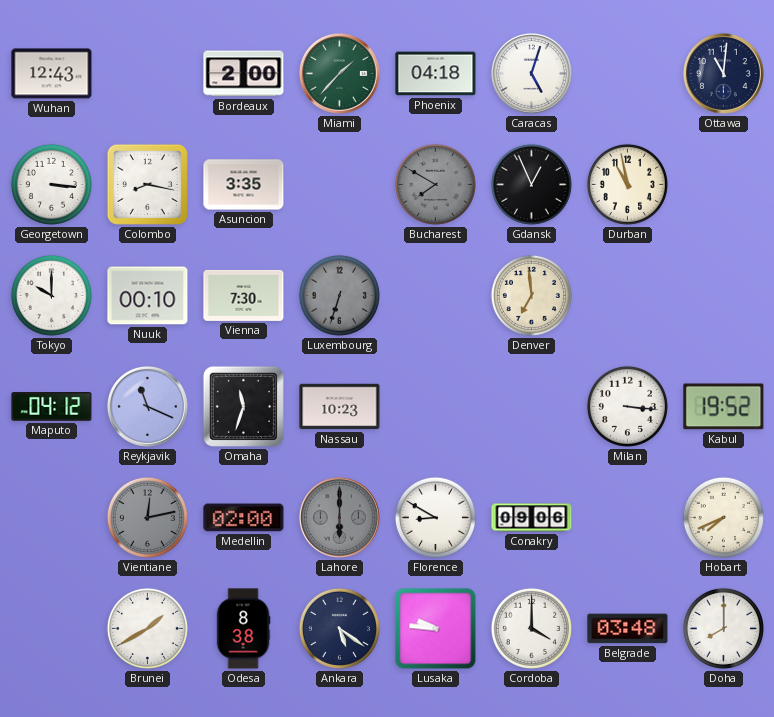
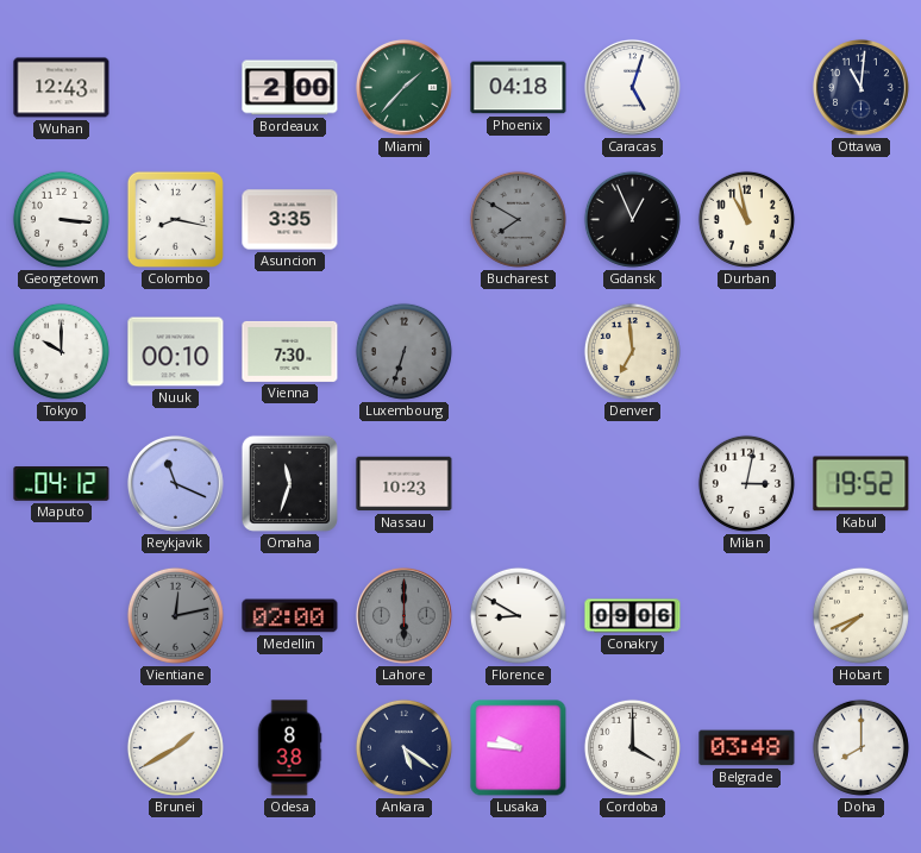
Milan: 3:16 -> 3:02
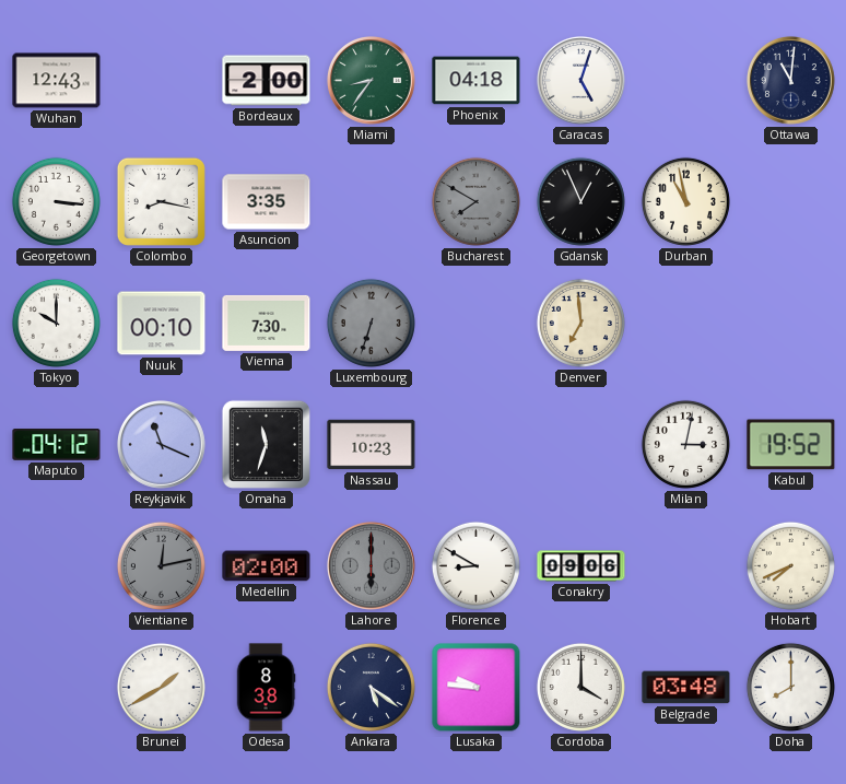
Miami: 1:37 -> 8:36
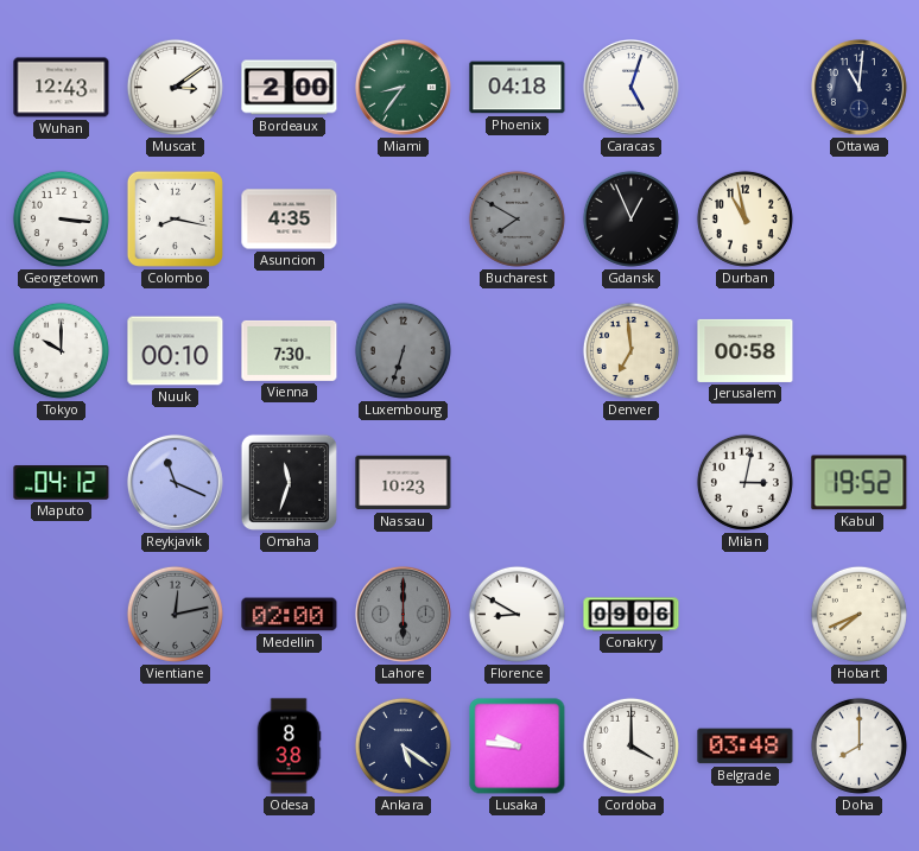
Muscat: none -> 3:09
Asuncion: 3:35 -> 4:35
Jerusalem: none -> 00:58
Brunei: 1:40 -> none
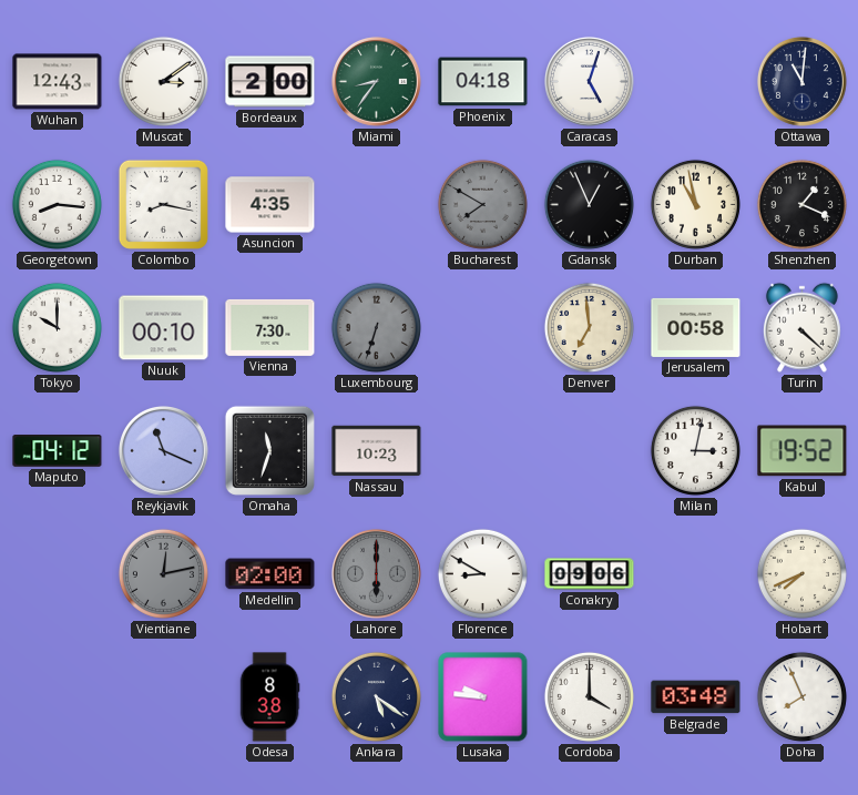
Georgetown: 3:16 -> 8:16
Shenzhen: none -> 1:19
Turin: none -> 4:22
Doha: 8:00 -> 7:56
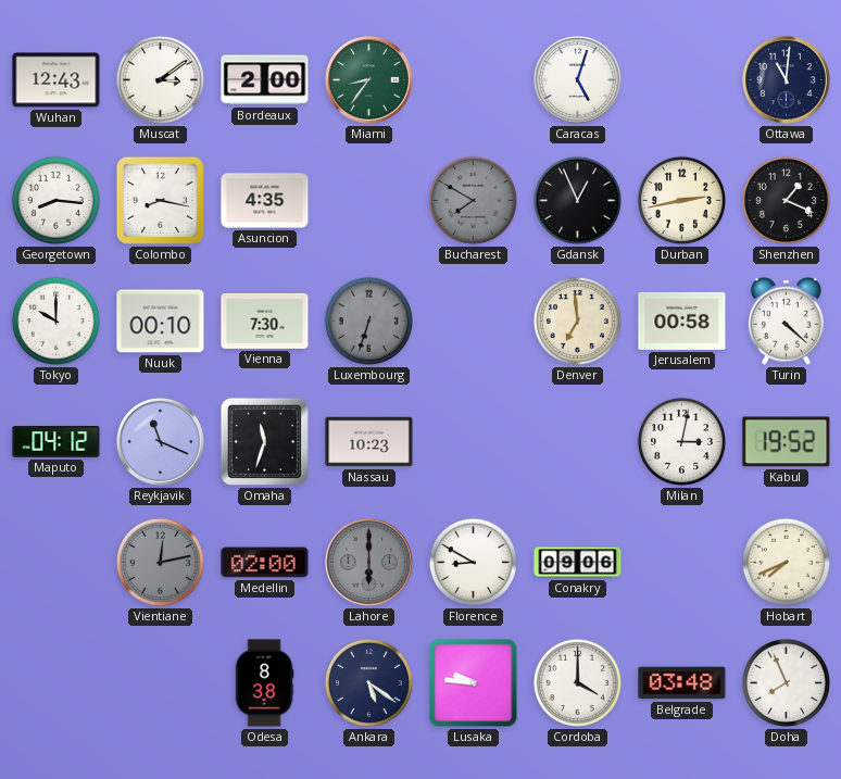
Phoenix: 04:18 -> none
Durban: 10:58 -> 2:43
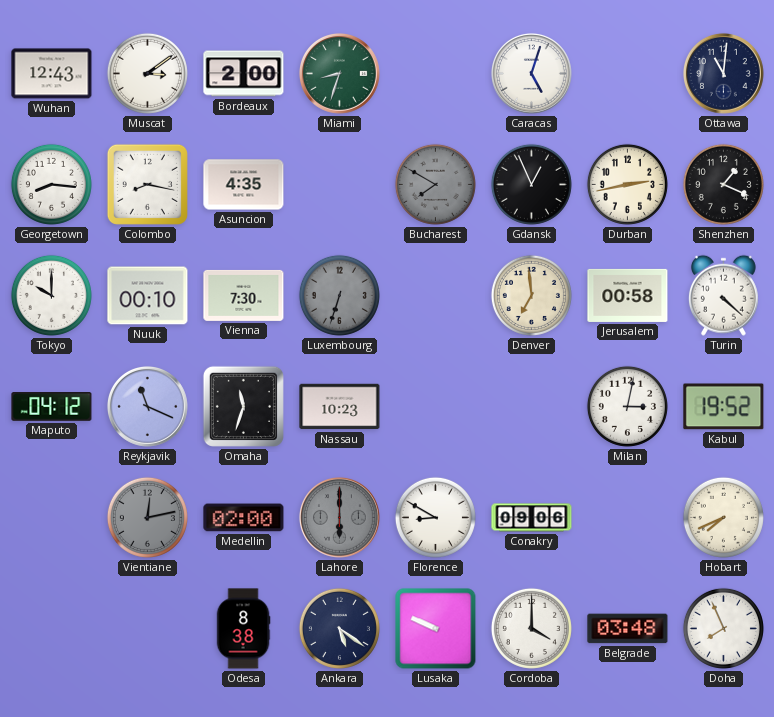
Miami: 8:36 -> 8:33
Lusaka: 9:46 -> 9:49
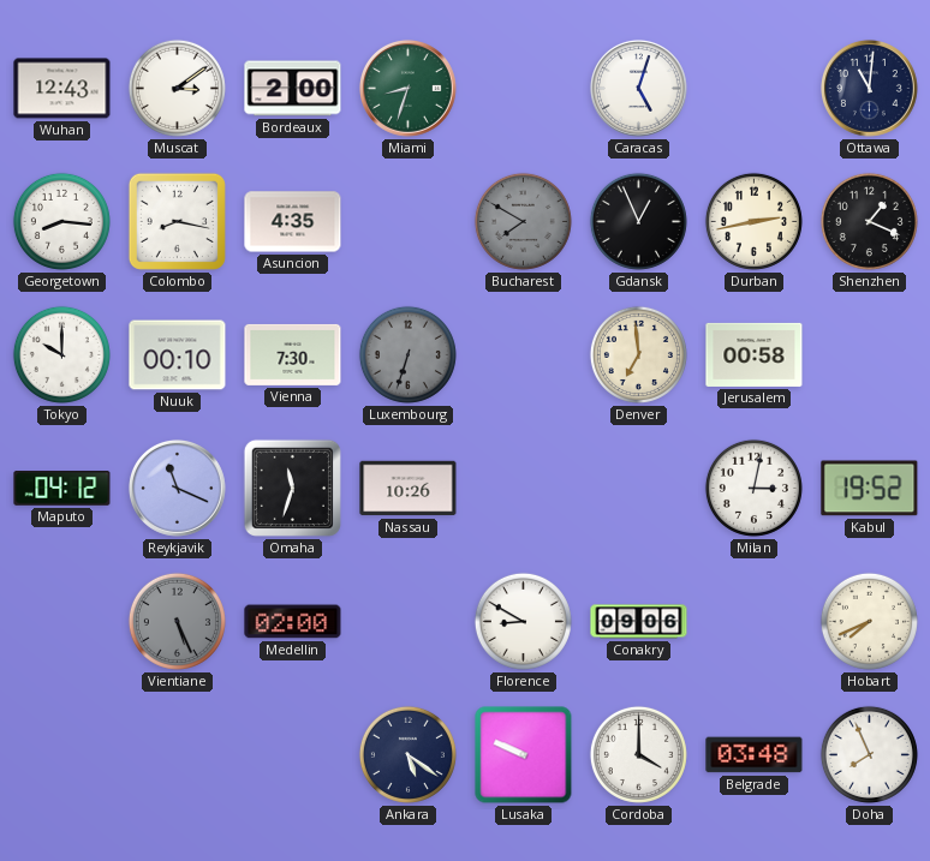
Turin: 4:22 -> none
Nassau: 10:23 -> 10:26
Vientiane: 12:13 -> 5:26
Lahore: 6:00 -> none
Odesa: 8:38 -> none
